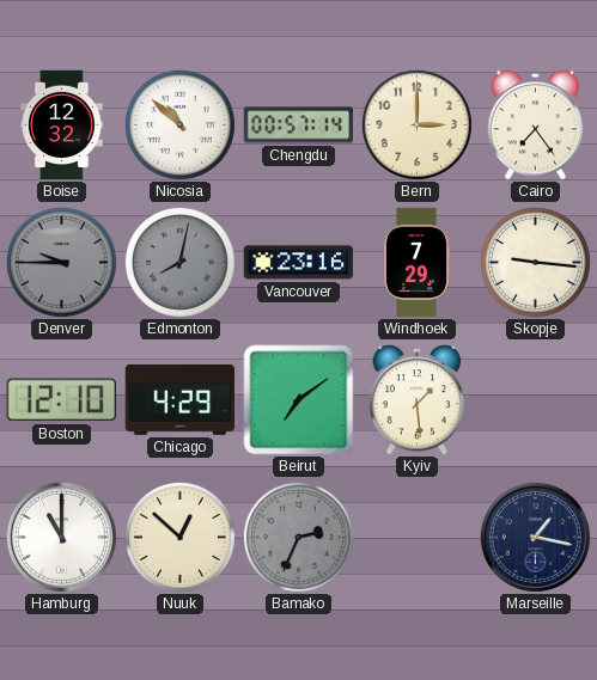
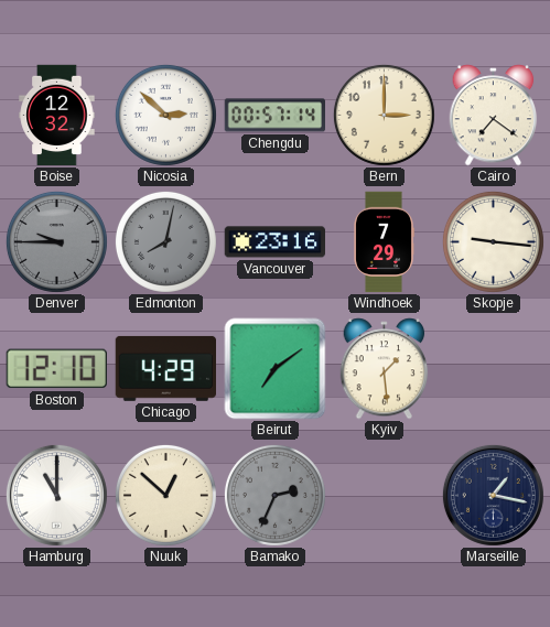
Nicosia: 10:52 -> 2:52
Cairo: 7:24 -> 7:21
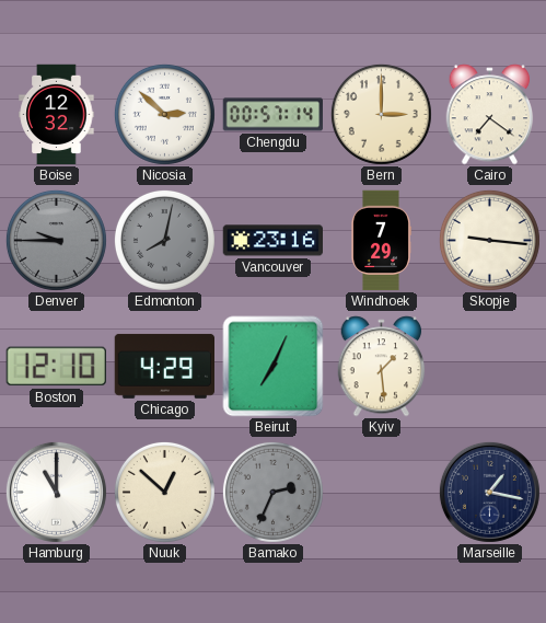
Beirut: 7:09 -> 7:04
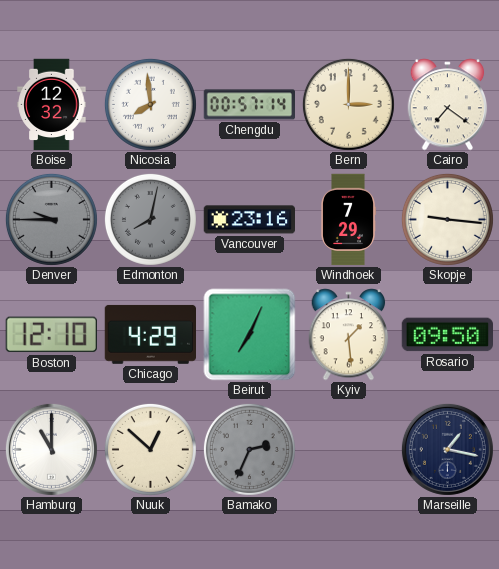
Nicosia: 2:52 -> 7:59
Rosario: none -> 09:50
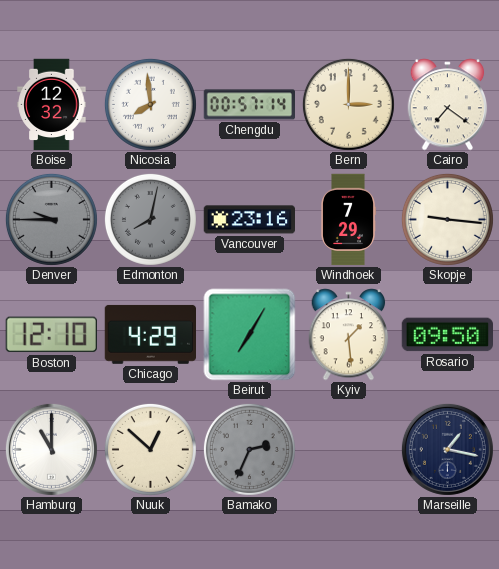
Beirut: 7:04 -> 7:05
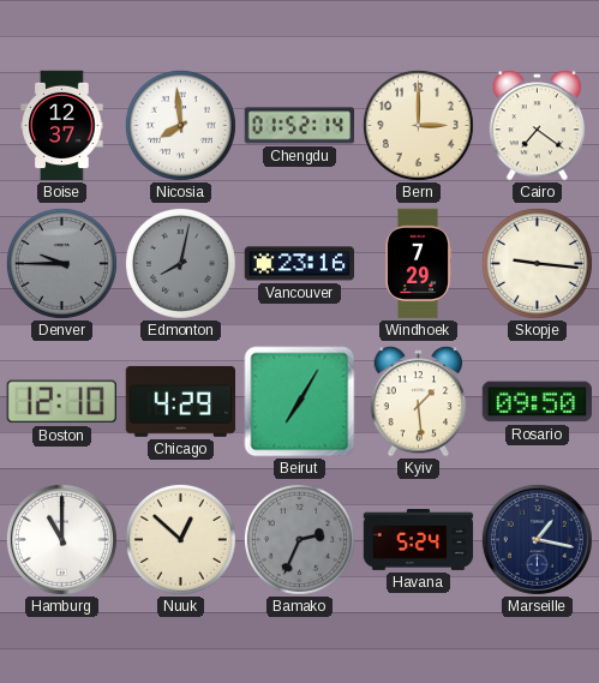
Boise: 12:32 -> 12:37
Chengdu: 00:57 -> 01:52
Havana: none -> 5:24
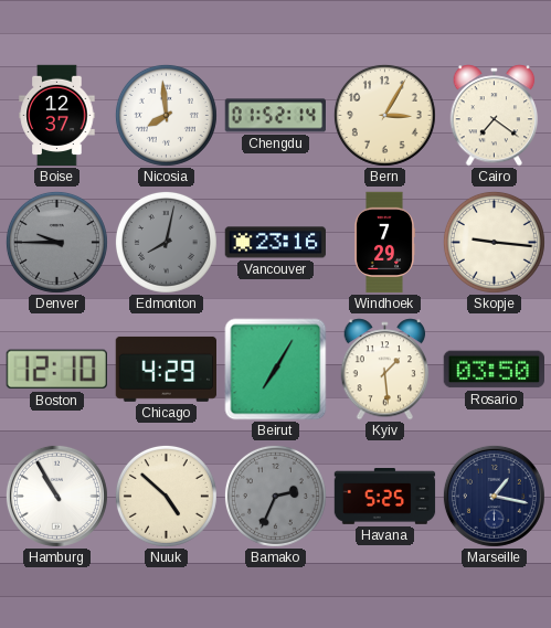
Bern: 3:00 -> 3:05
Rosario: 09:50 -> 03:50
Hamburg: 11:00 -> 10:55
Nuuk: 12:52 -> 4:52
Havana: 5:24 -> 5:25
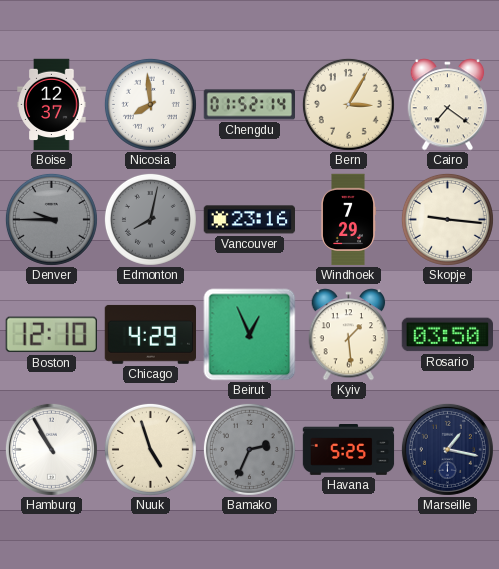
Beirut: 7:05 -> 12:56
Nuuk: 4:52 -> 4:57
